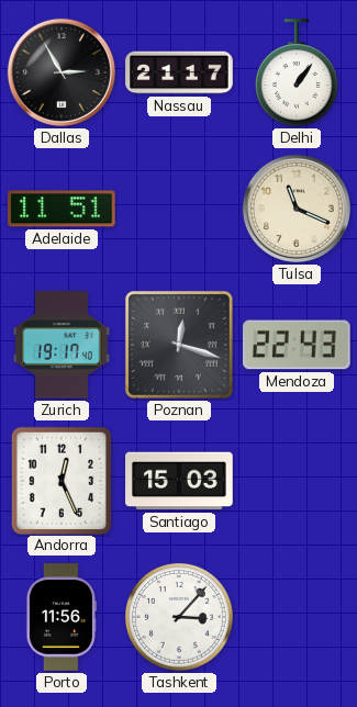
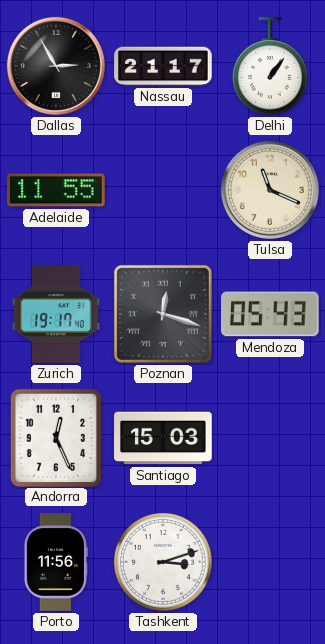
Adelaide: 11:51 -> 11:55
Mendoza: 22:43 -> 05:43
Tashkent: 3:07 -> 3:12
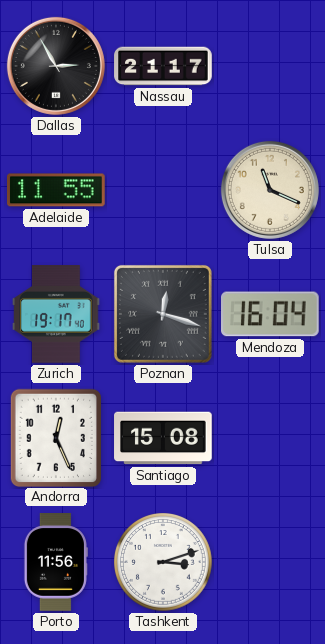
Delhi: 1:06 -> none
Mendoza: 05:43 -> 16:04
Santiago: 15:03 -> 15:08
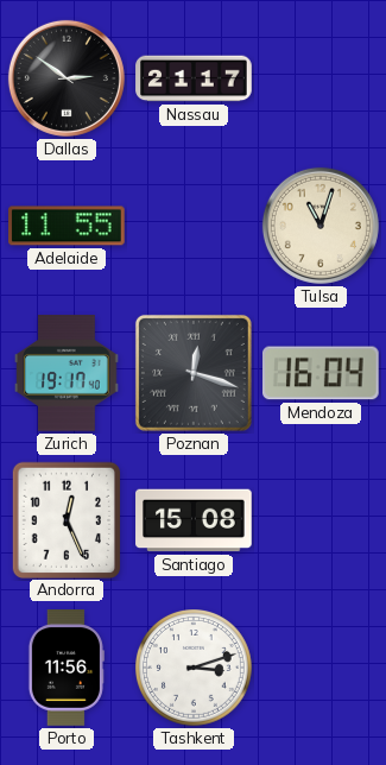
Dallas: 2:55 -> 2:51
Tulsa: 11:19 -> 11:03
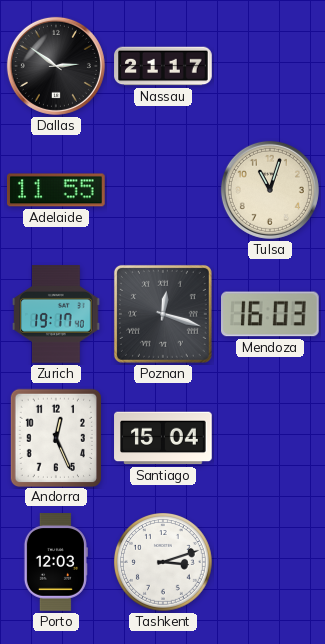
Mendoza: 16:04 -> 16:03
Santiago: 15:08 -> 15:04
Porto: 11:56 -> 12:03
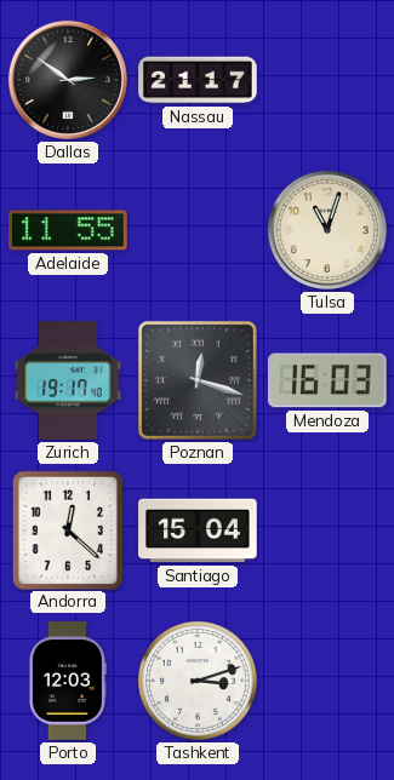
Andorra: 12:26 -> 12:22
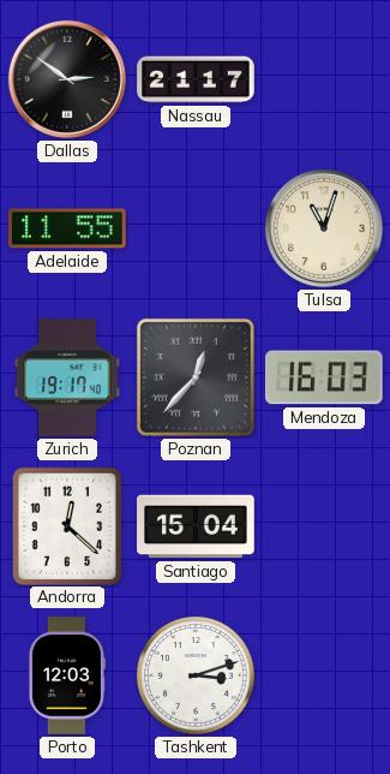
Poznan: 12:18 -> 12:37
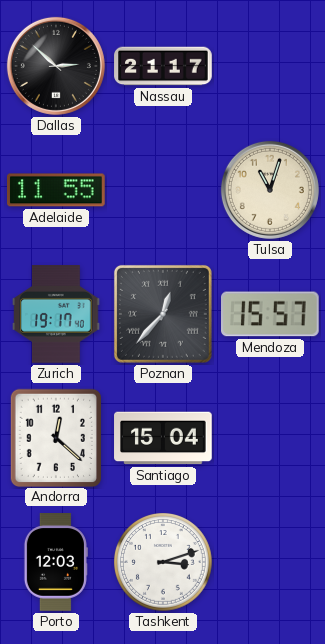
Dallas: 2:51 -> 2:52
Mendoza: 16:03 -> 15:57
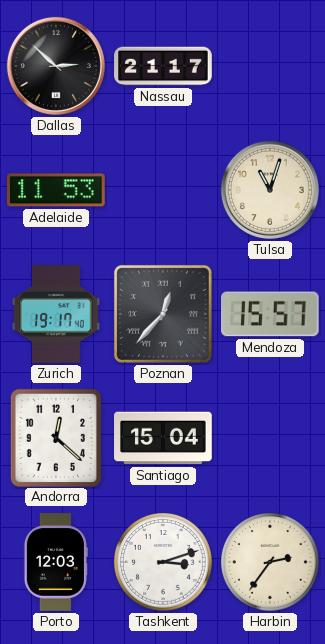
Adelaide: 11:55 -> 11:53
Harbin: none -> 2:36
